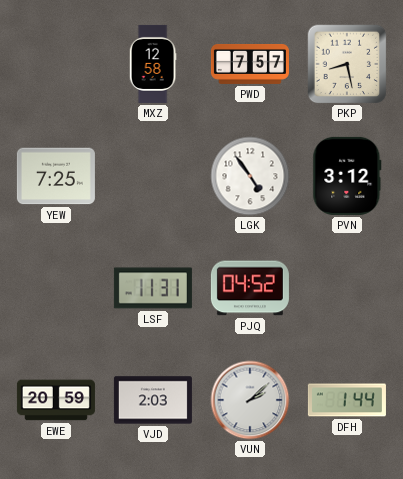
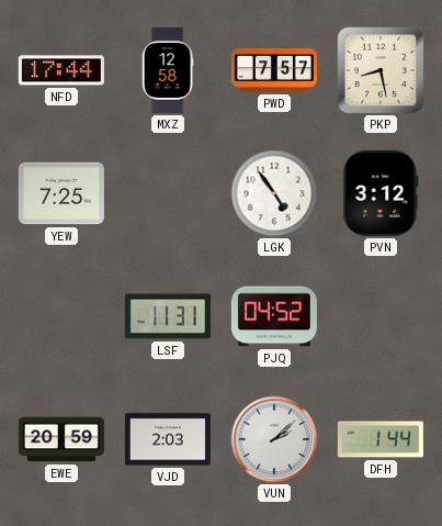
NFD: none -> 17:44
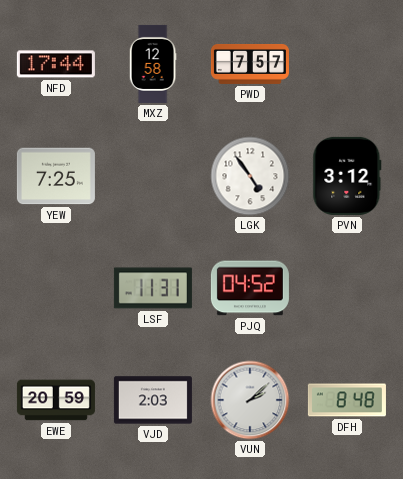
PKP: 8:28 -> none
DFH: 1:44 -> 8:48
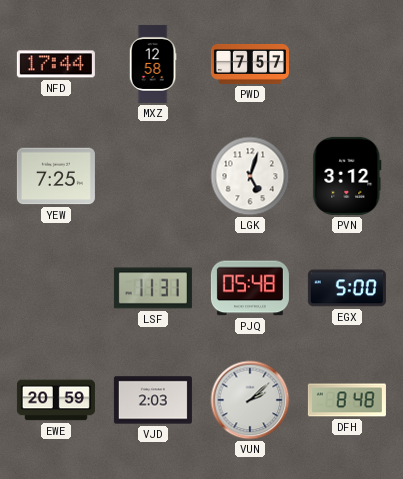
LGK: 4:54 -> 5:03
PJQ: 04:52 -> 05:48
EGX: none -> 5:00
